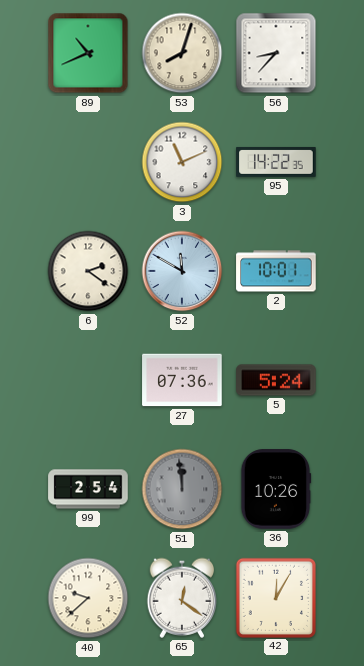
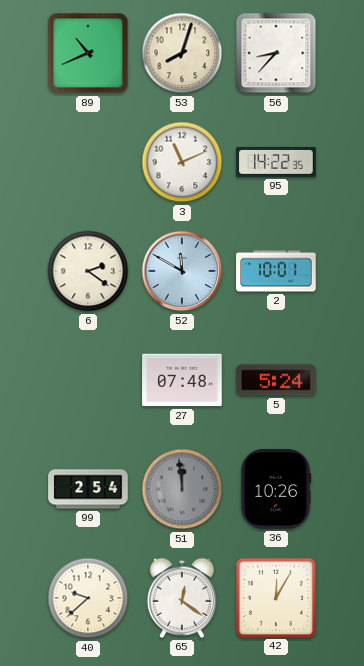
27: 07:36 -> 07:48
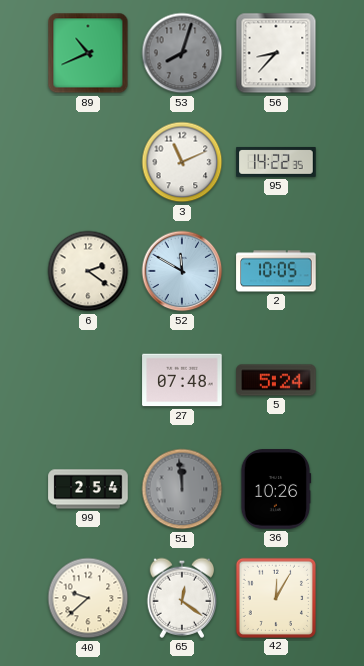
53 dial: cream -> grey
2: 10:01 -> 10:05
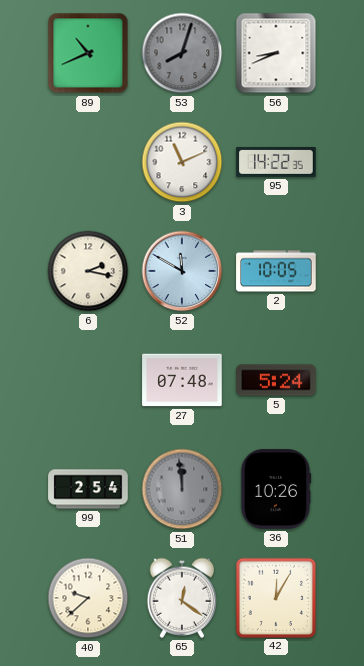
56: 8:37 -> 8:41
6: 2:21 -> 2:17
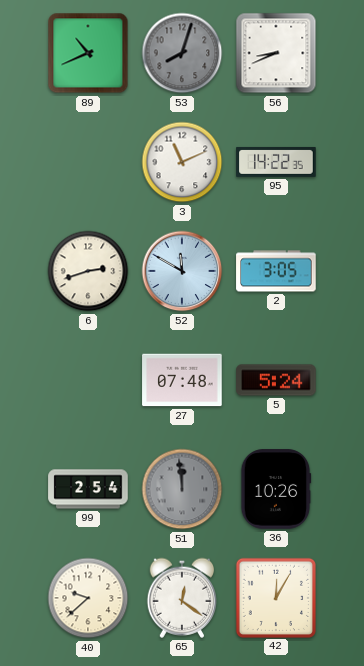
6: 2:17 -> 2:42
2: 10:05 -> 3:05
